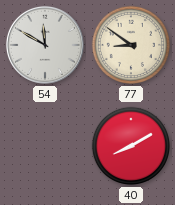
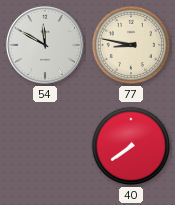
77: 8:51 -> 8:47
40: 8:10 -> 7:39
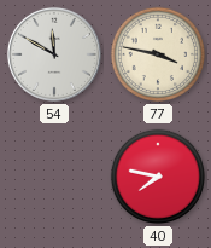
77: 8:47 -> 3:47
40: 7:39 -> 7:47
